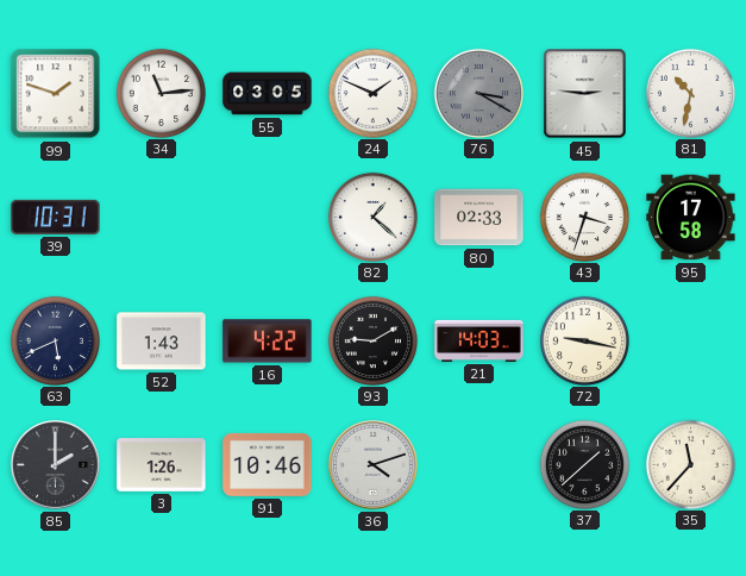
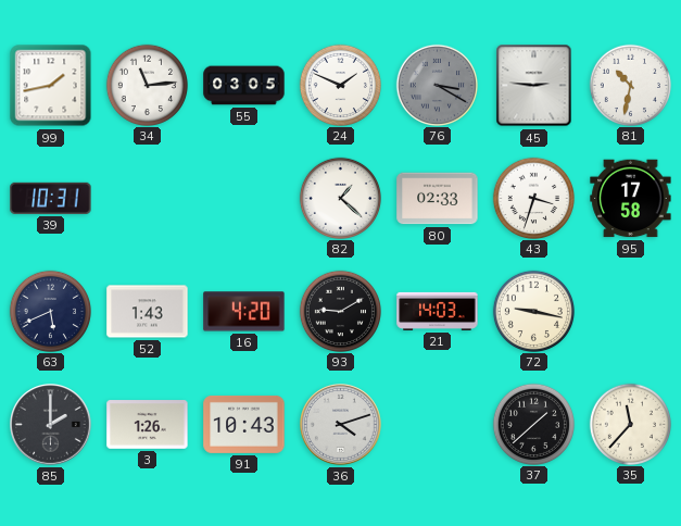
99: 1:48 -> 1:43
16: 4:22 -> 4:20
91: 10:46 -> 10:43
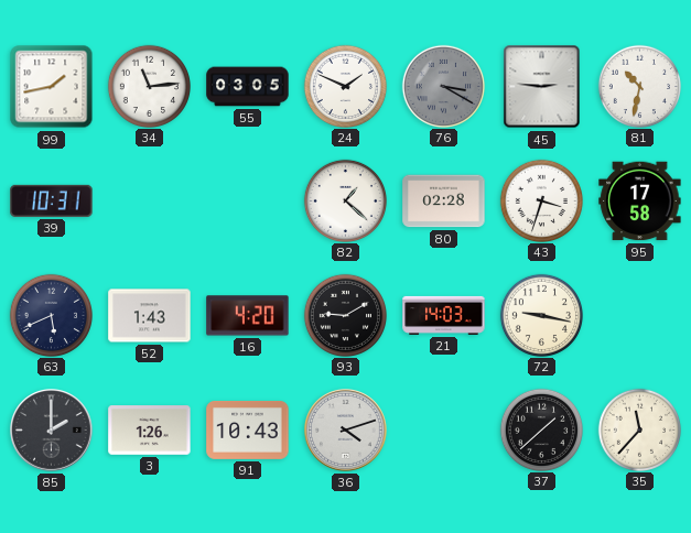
80: 02:33 -> 02:28
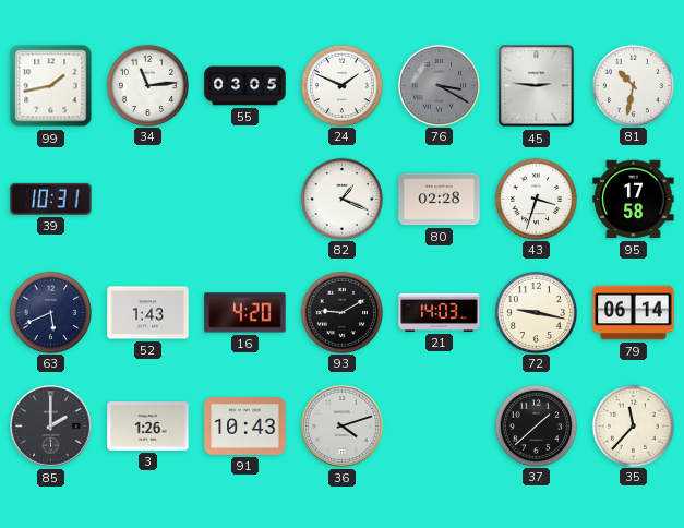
82: 1:22 -> 1:19
79: none -> 06:14
